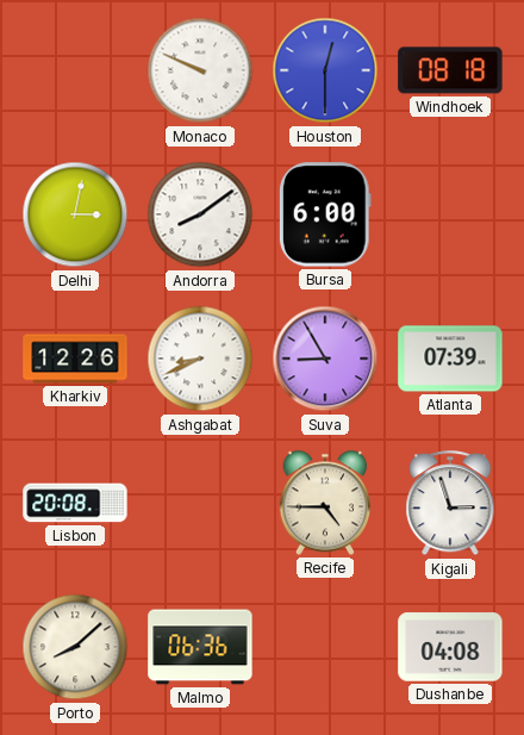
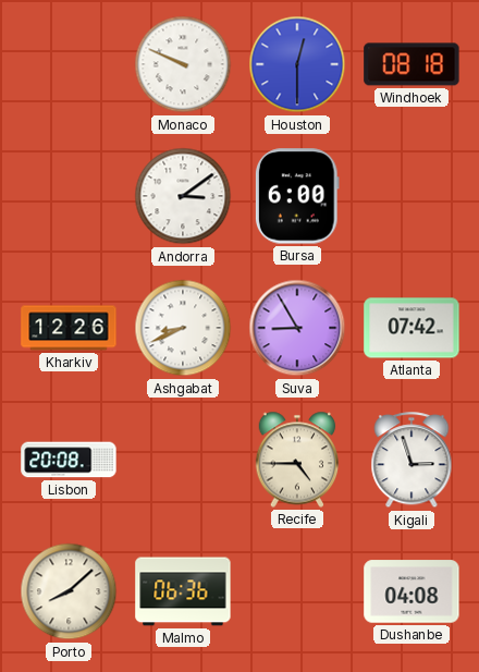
Delhi: 3:02 -> none
Andorra: 8:09 -> 3:09
Atlanta: 07:39 -> 07:42
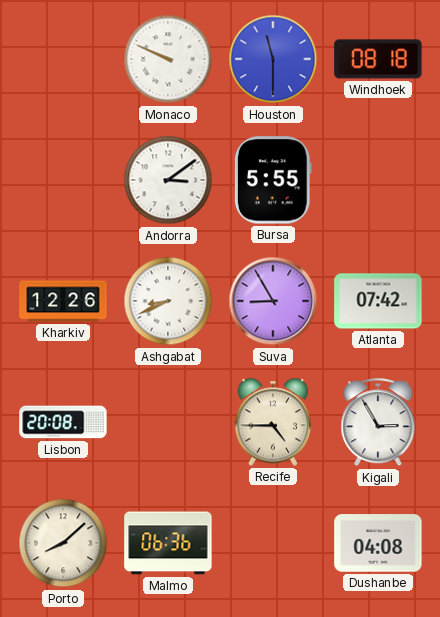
Houston: 12:30 -> 11:30
Bursa: 6:00 -> 5:55
Kigali: 2:57 -> 2:55
